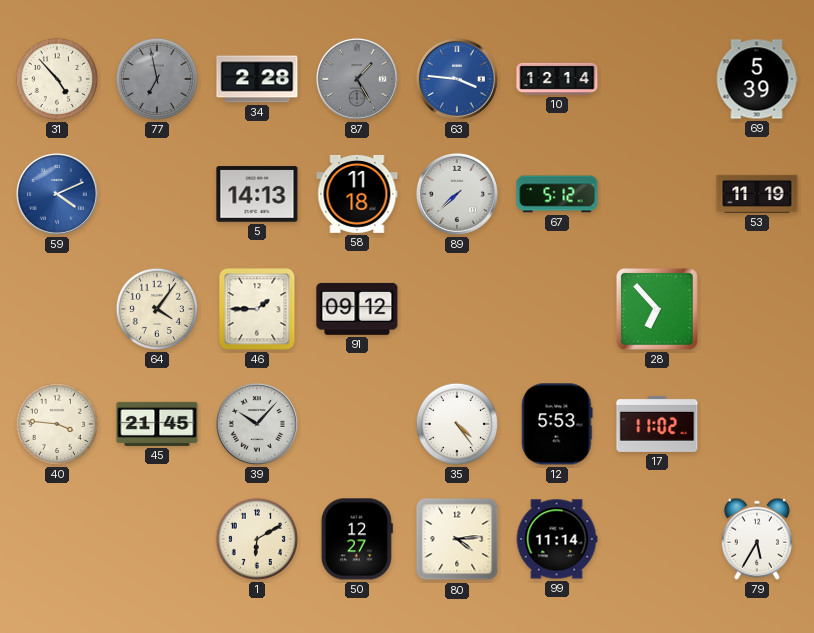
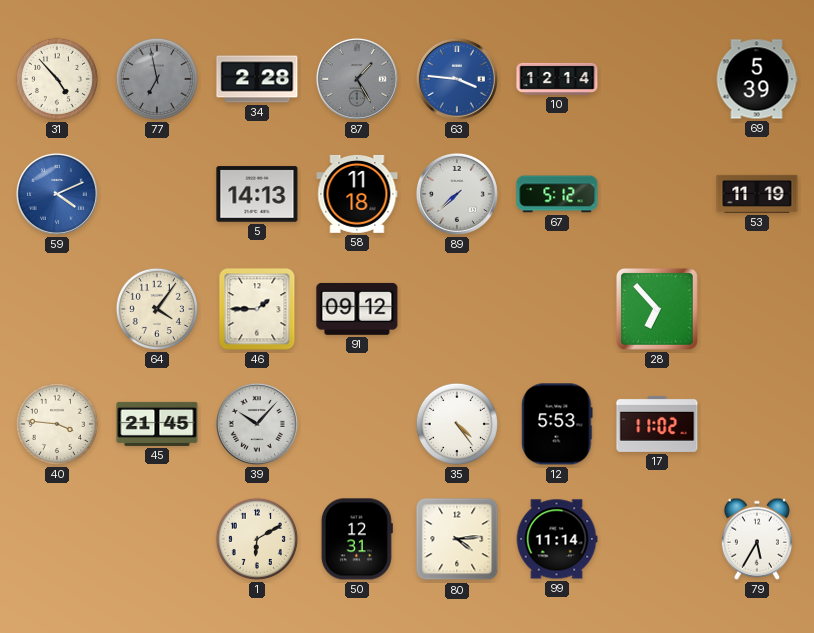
50: 12:27 -> 12:31
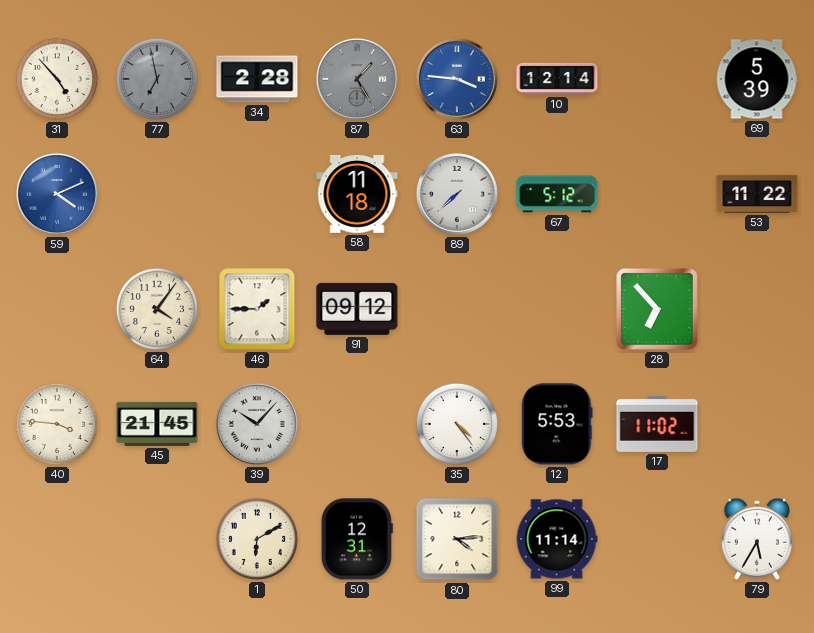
5: 14:13 -> none
53: 11:19 -> 11:22
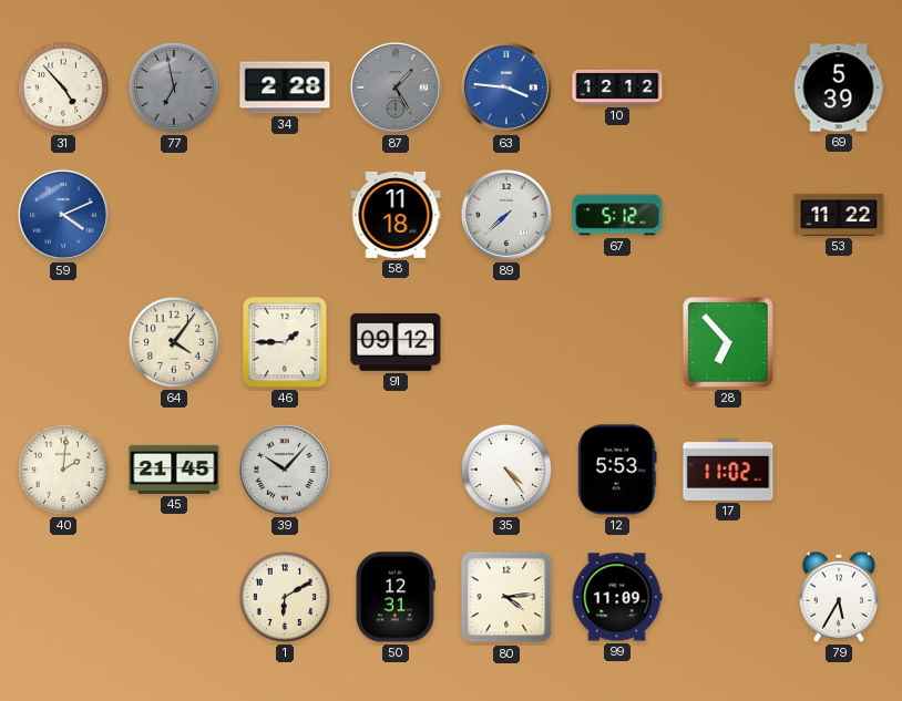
10: 12:14 -> 12:12
40: 3:46 -> 2:01
99: 11:14 -> 11:09
